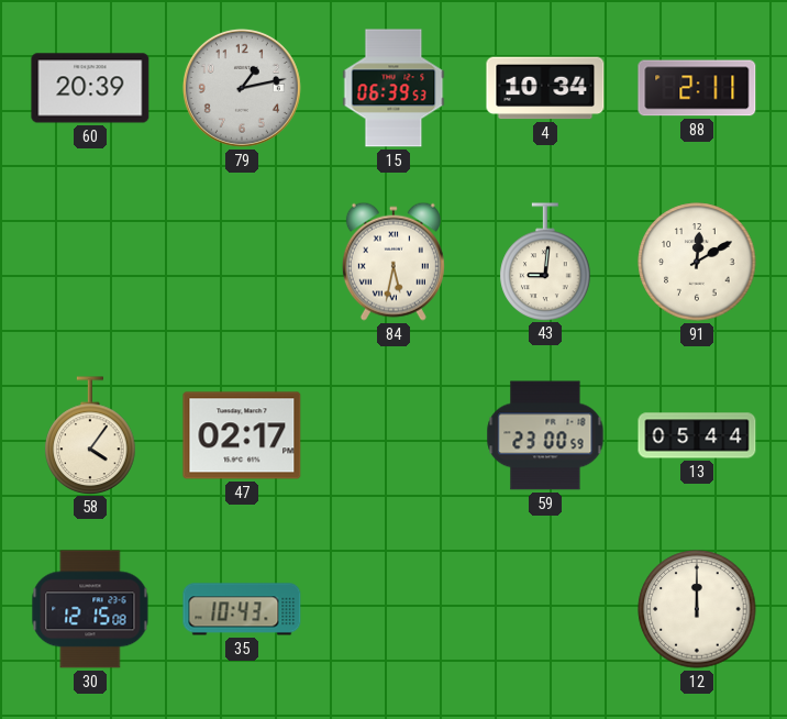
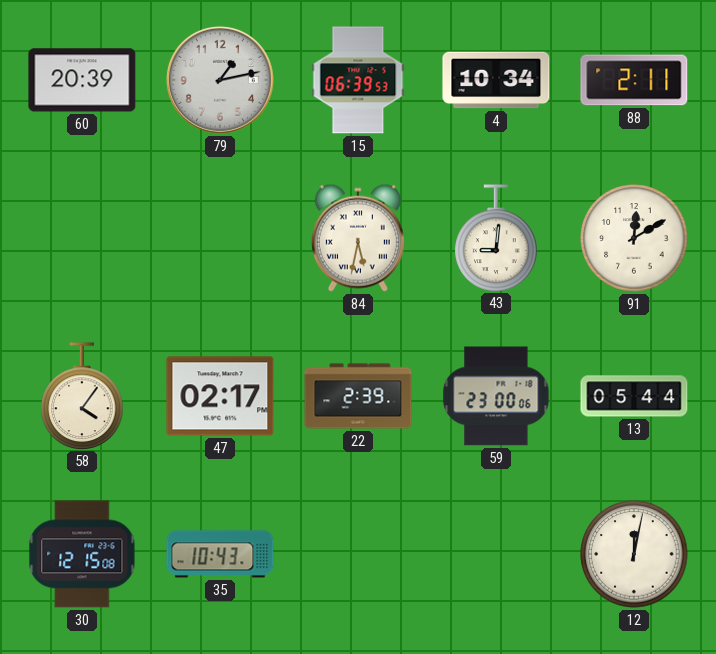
22: none -> 2:39
59: 23:00:59 -> 23:00:06
12: 12:00 -> 12:02
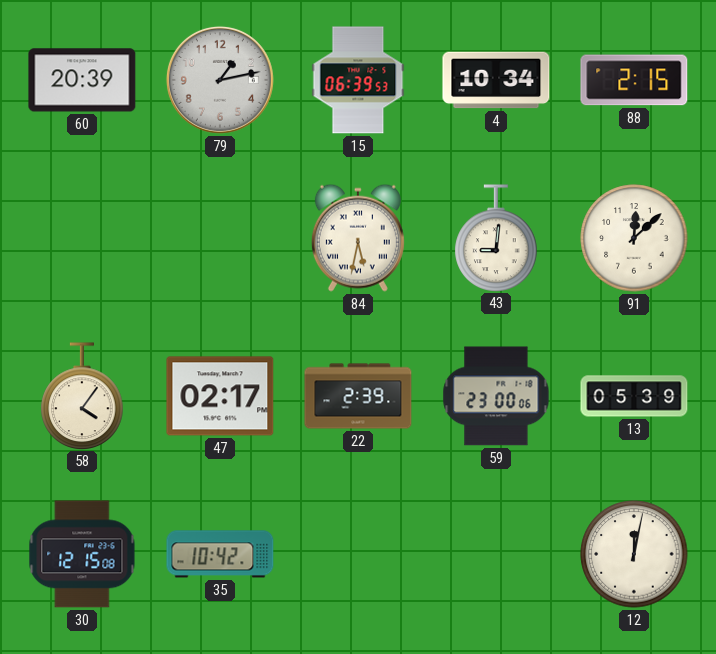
88: 2:11 -> 2:15
91: 12:10 -> 12:08
13: 05:44 -> 05:39
35: 10:43 -> 10:42
